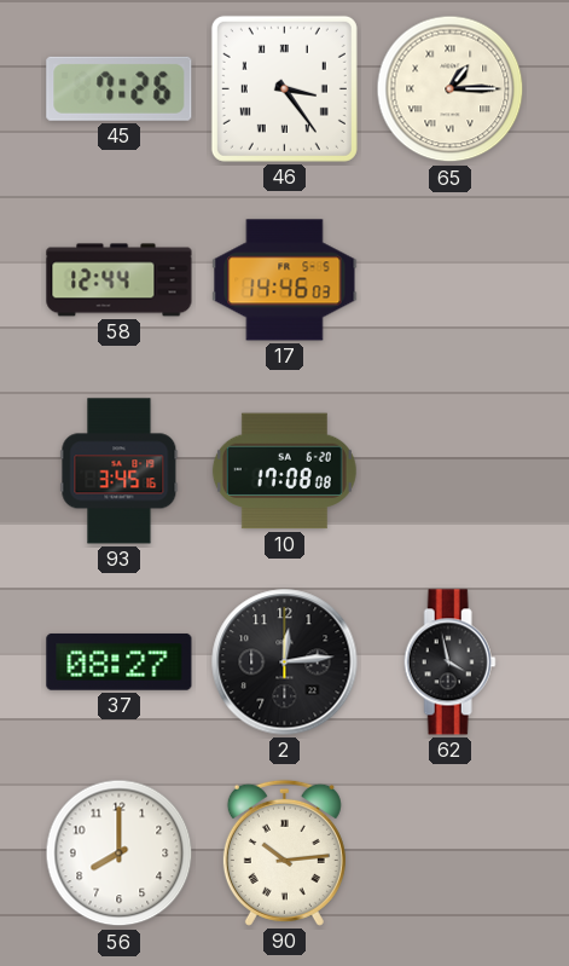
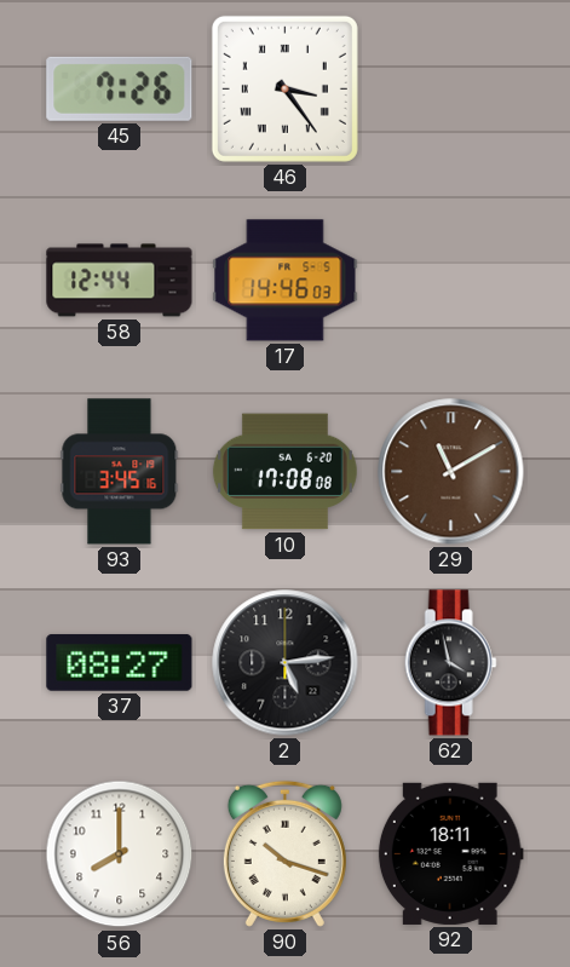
65: 1:15 -> none
29: none -> 11:10
2: 12:14 -> 5:14
90: 10:14 -> 10:18
92: none -> 18:11
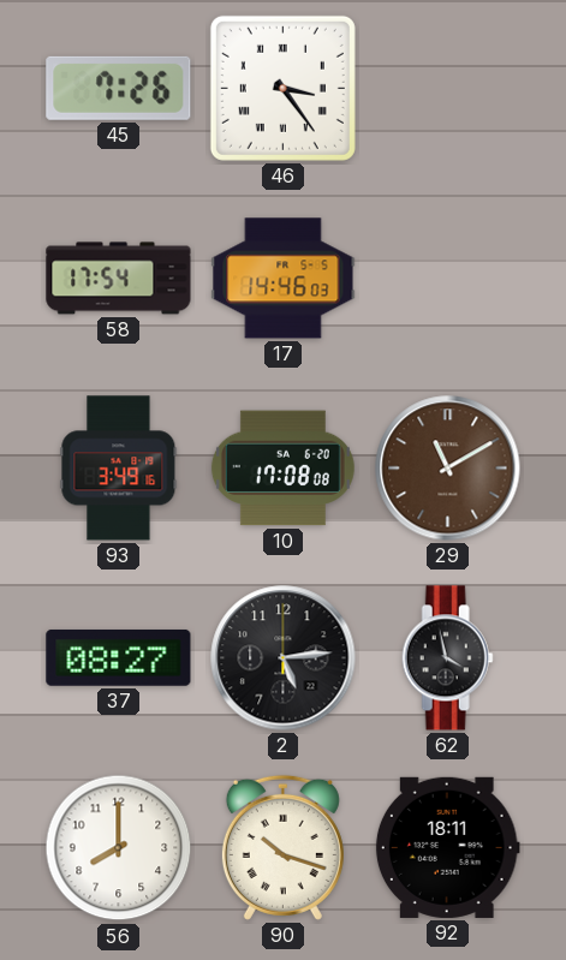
58: 12:44 -> 17:54
93: 3:45 -> 3:49
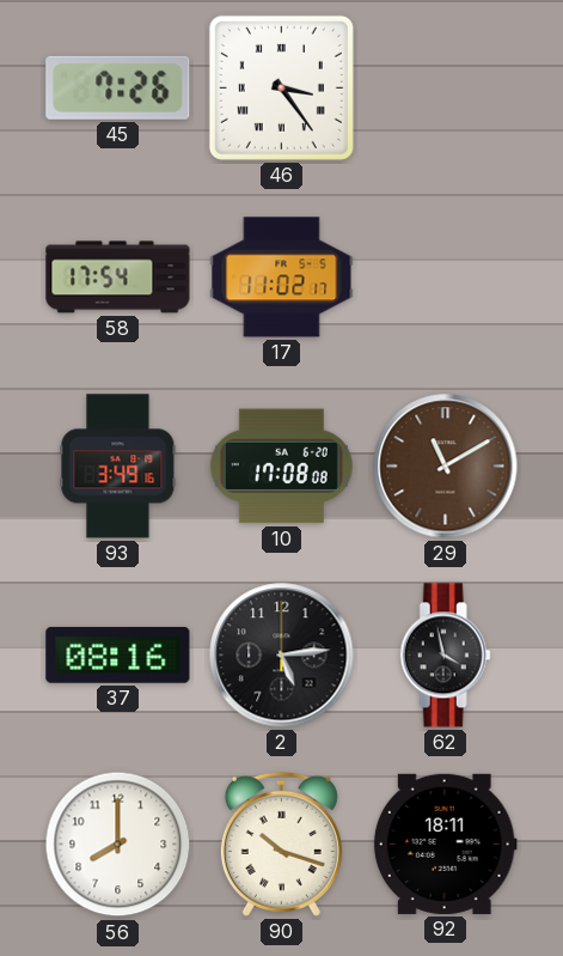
17: 14:46 -> 11:02
37: 08:27 -> 08:16
